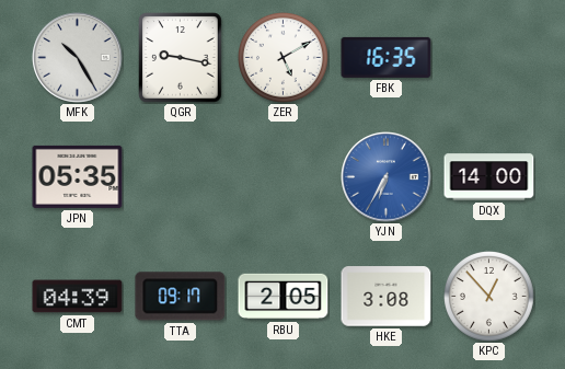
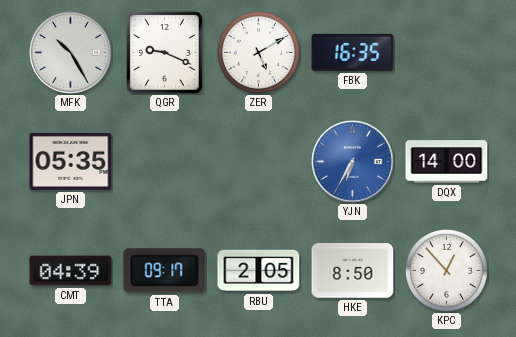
QGR: 9:17 -> 9:19
HKE: 3:08 -> 8:50
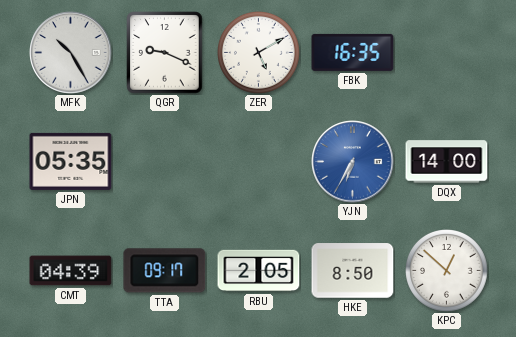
KPC: 12:53 -> 12:52
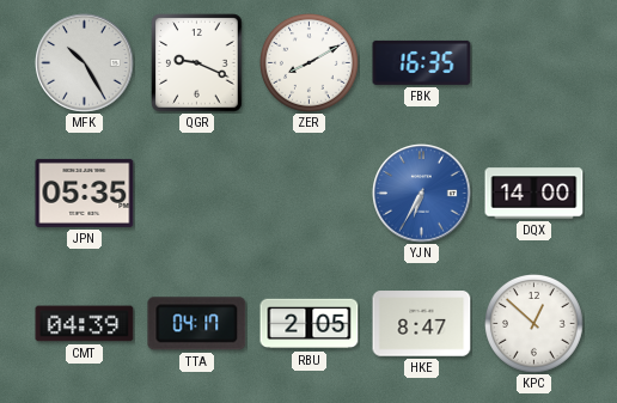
ZER: 5:10 -> 8:10
TTA: 09:17 -> 04:17
HKE: 8:50 -> 8:47
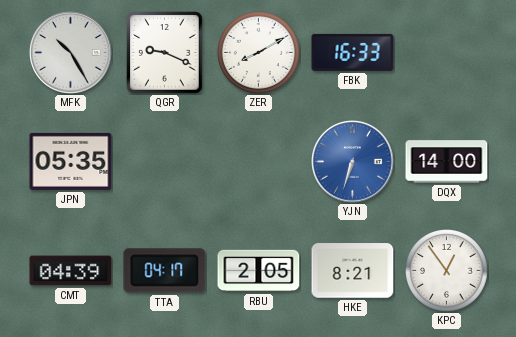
FBK: 16:35 -> 16:33
YJN: 6:35 -> 6:33
HKE: 8:47 -> 8:21
KPC: 12:52 -> 12:54
